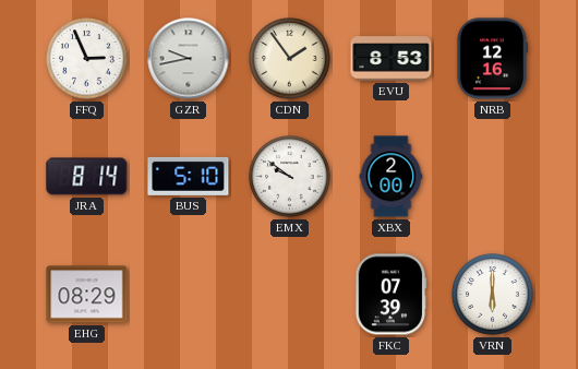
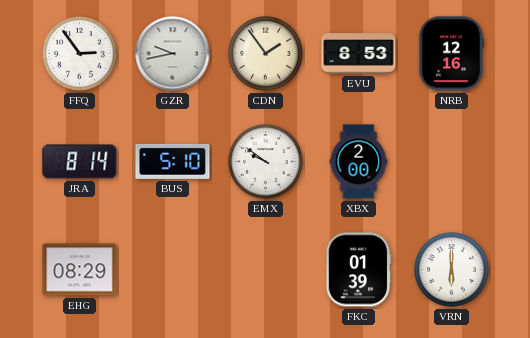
FFQ: 2:56 -> 2:54
FKC: 07:39 -> 01:39
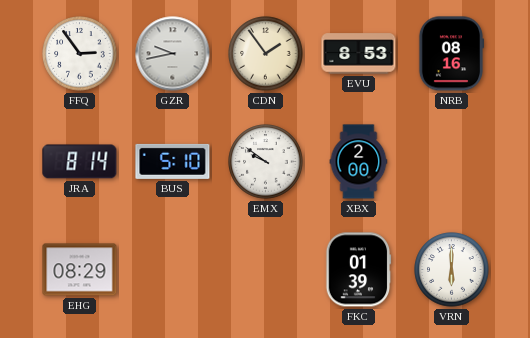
NRB: 12:16 -> 08:16
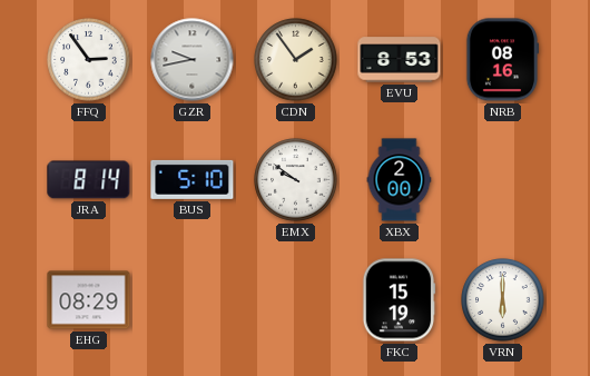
FKC: 01:39 -> 15:19
